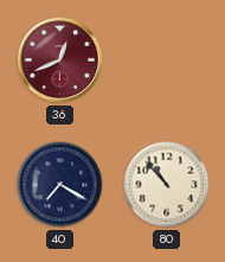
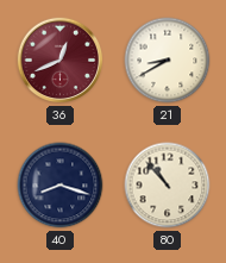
21: none -> 8:40
40: 7:20 -> 8:18
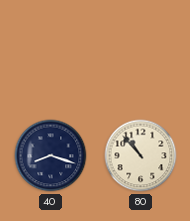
36: 12:41 -> none
21: 8:40 -> none
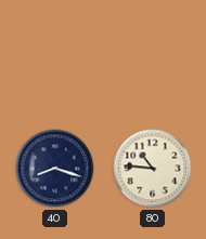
80: 10:53 -> 10:46
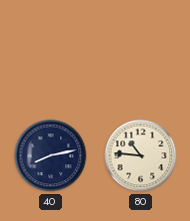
40: 8:18 -> 8:13
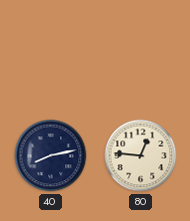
80: 10:46 -> 12:46
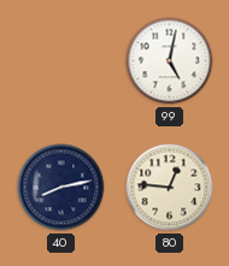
99: none -> 5:02
